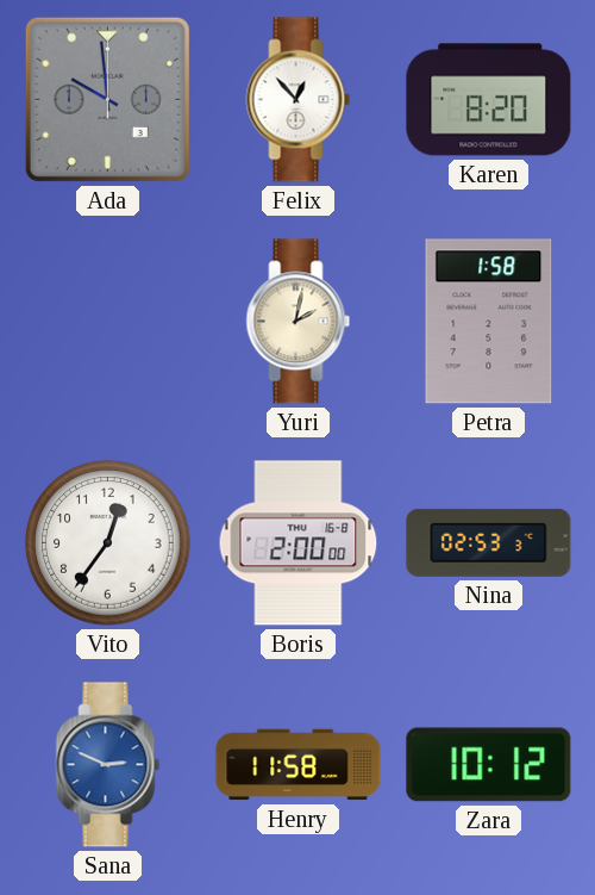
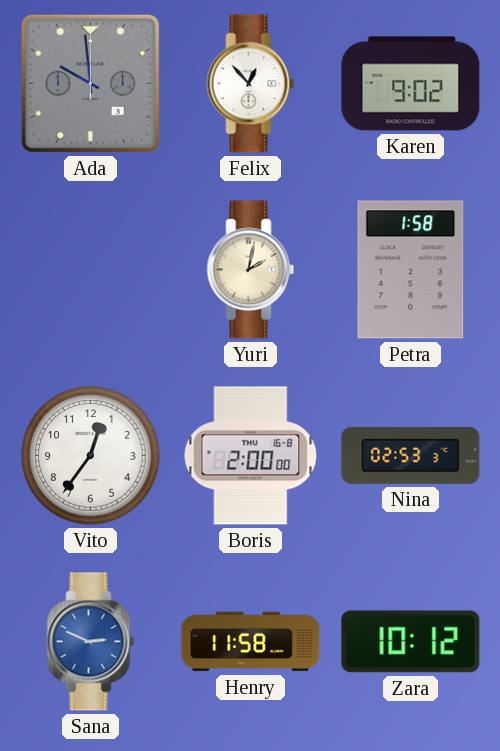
Karen: 8:20 -> 9:02
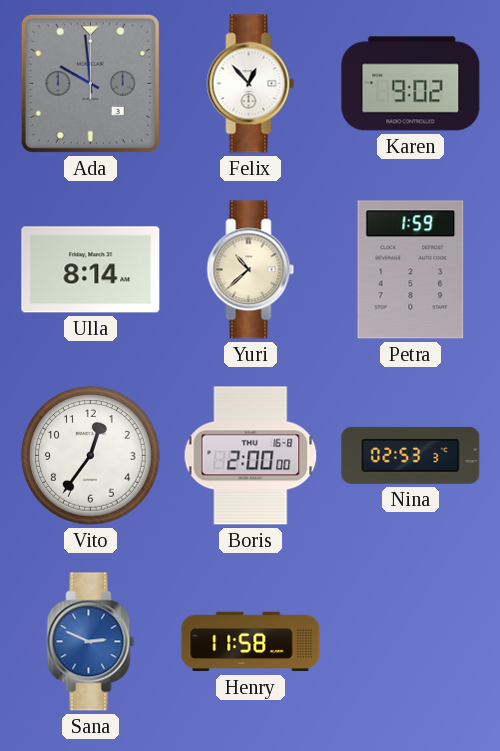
Ulla: none -> 8:14
Yuri: 2:02 -> 10:38
Petra: 1:58 -> 1:59
Zara: 10:12 -> none
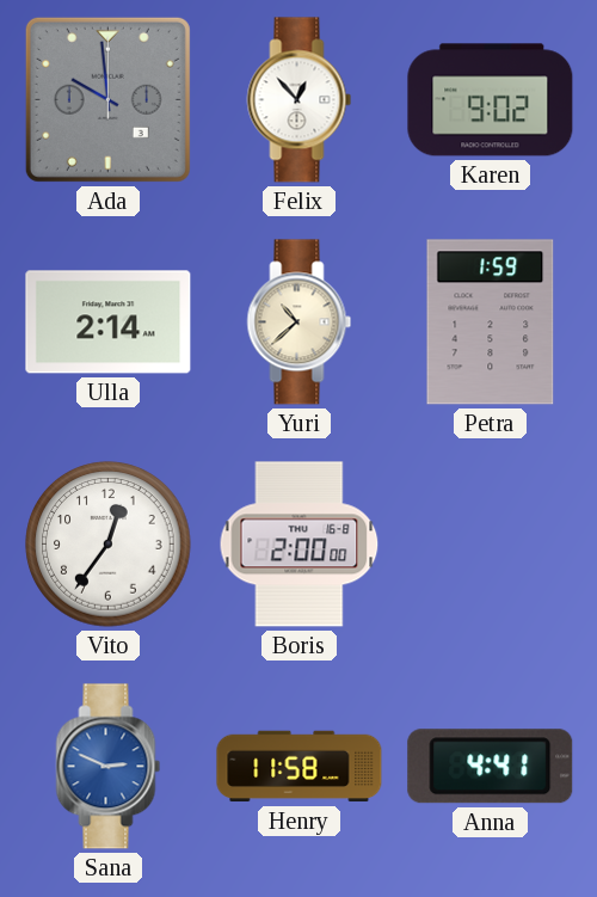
Ulla: 8:14 -> 2:14
Nina: 02:53 -> none
Anna: none -> 4:41
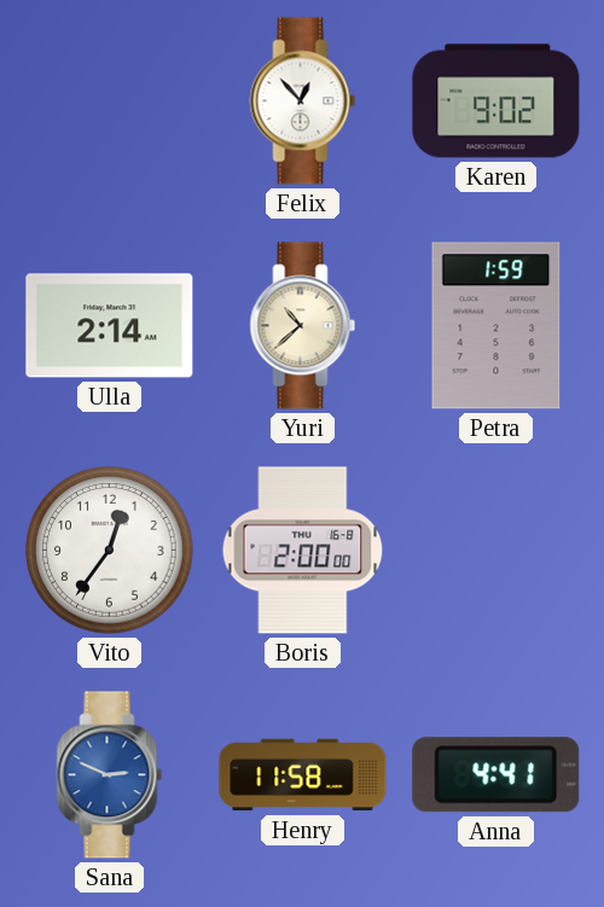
Ada: 9:59 -> none
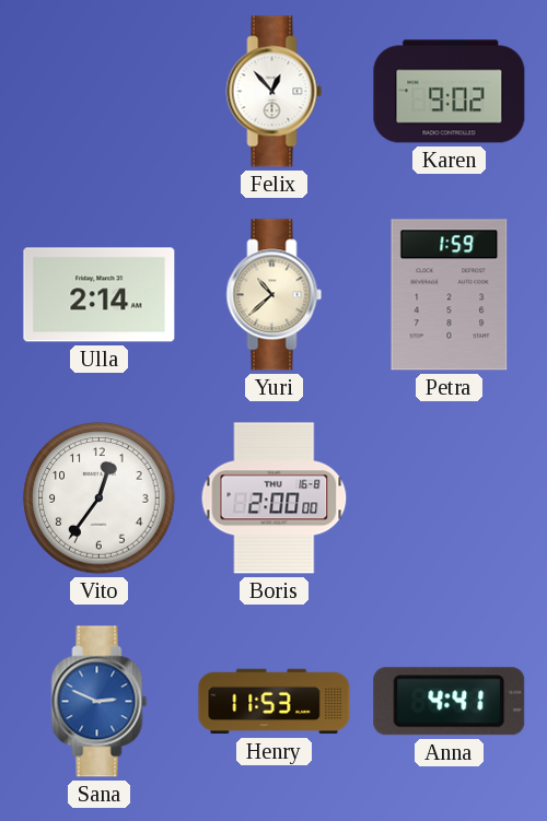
Henry: 11:58 -> 11:53
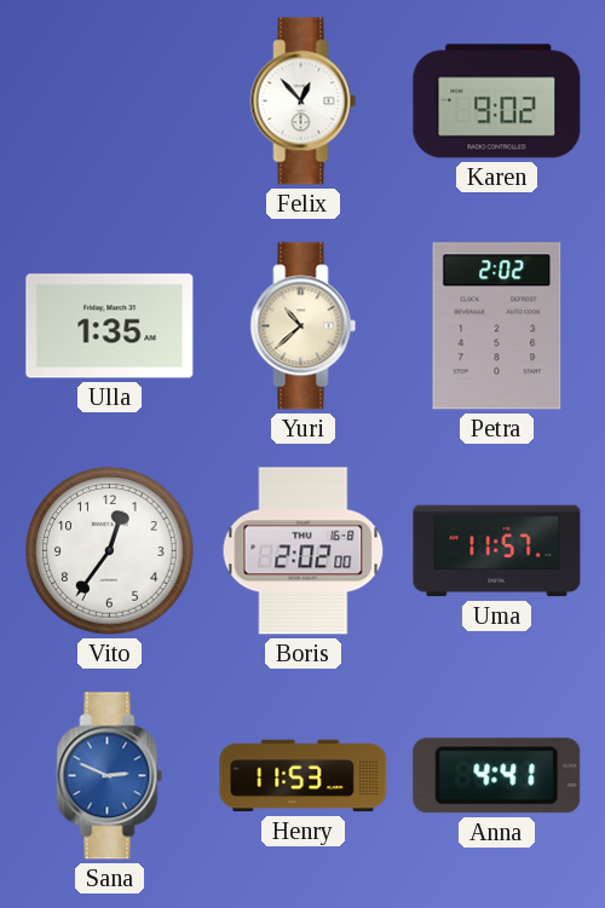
Ulla: 2:14 -> 1:35
Petra: 1:59 -> 2:02
Boris: 2:00 -> 2:02
Uma: none -> 11:57
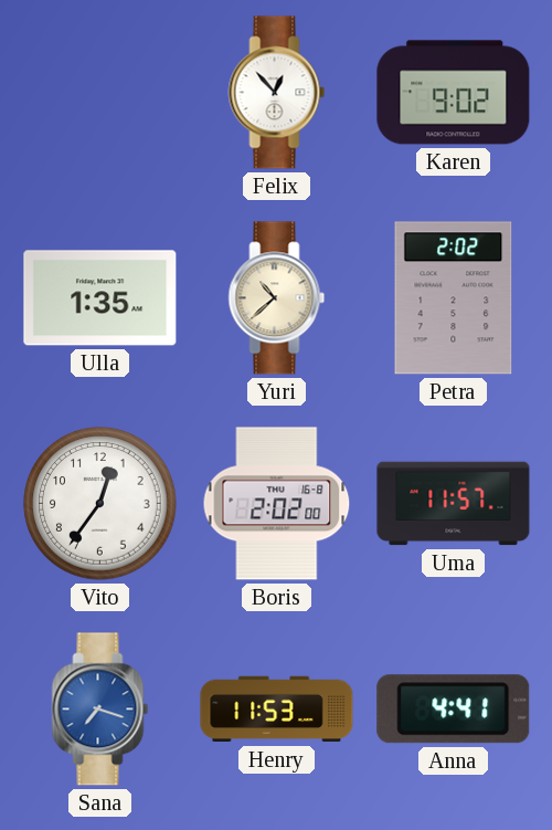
Sana: 2:49 -> 7:18
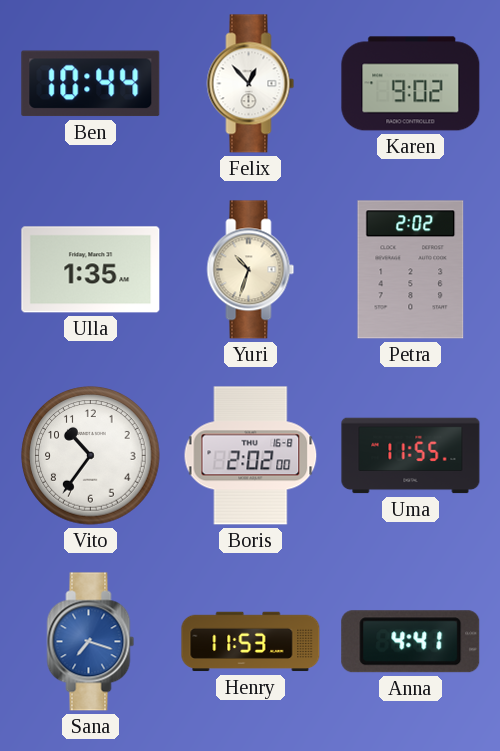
Ben: none -> 10:44
Yuri: 10:38 -> 10:33
Vito: 12:36 -> 10:36
Uma: 11:57 -> 11:55
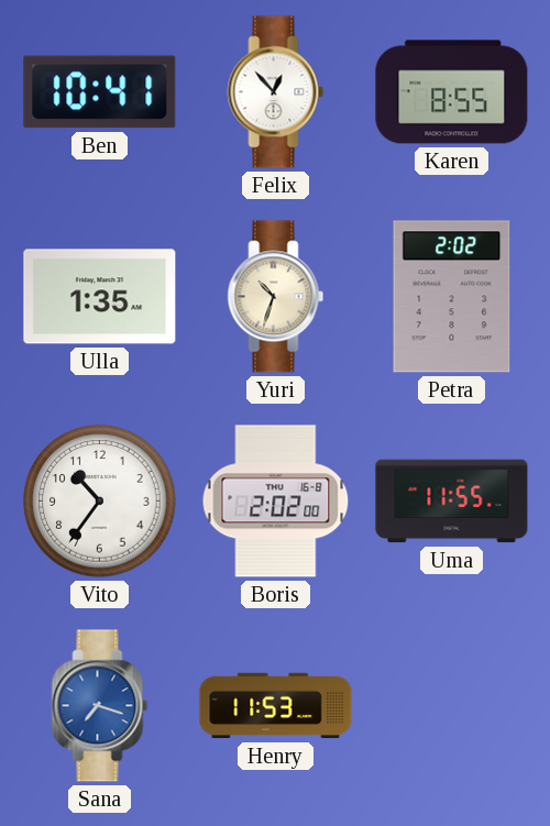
Ben: 10:44 -> 10:41
Karen: 9:02 -> 8:55
Anna: 4:41 -> none
